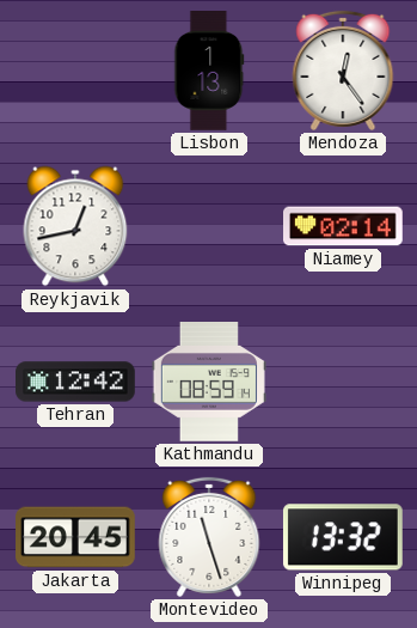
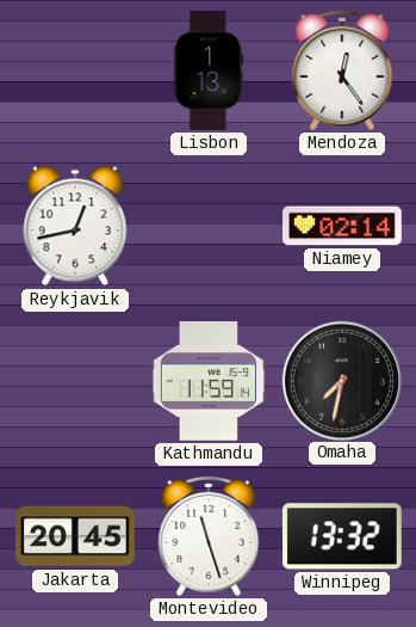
Tehran: 12:42 -> none
Kathmandu: 08:59 -> 11:59
Omaha: none -> 7:32
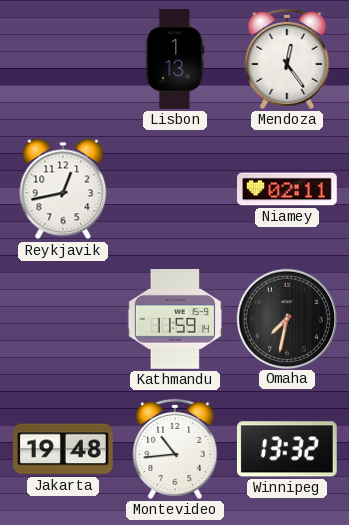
Niamey: 02:14 -> 02:11
Jakarta: 20:45 -> 19:48
Montevideo: 11:27 -> 10:44
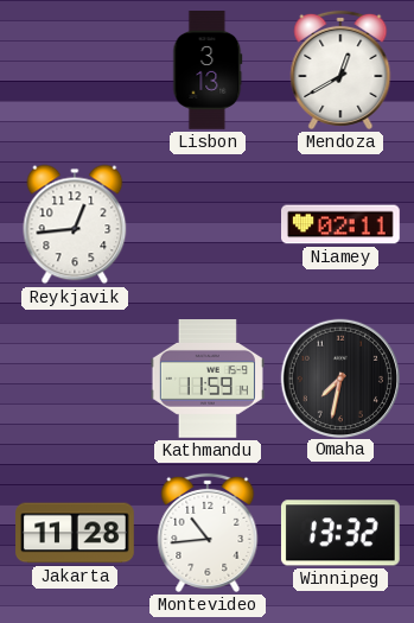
Lisbon: 1:13 -> 3:13
Mendoza: 12:24 -> 12:40
Reykjavik: 12:43 -> 12:44
Jakarta: 19:48 -> 11:28
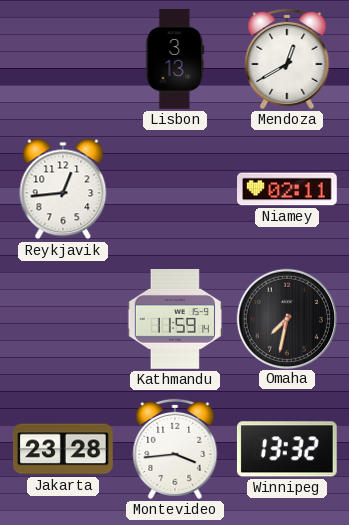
Jakarta: 11:28 -> 23:28
Montevideo: 10:44 -> 3:44
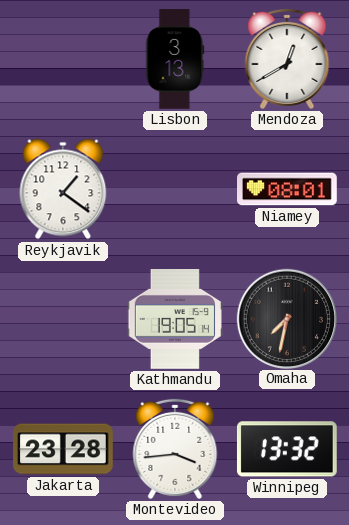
Reykjavik: 12:44 -> 1:21
Niamey: 02:11 -> 08:01
Kathmandu: 11:59 -> 19:05
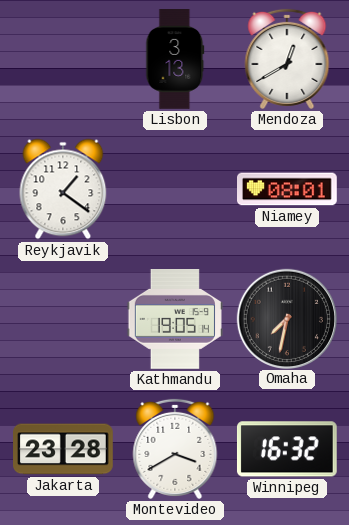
Montevideo: 3:44 -> 3:40
Winnipeg: 13:32 -> 16:32
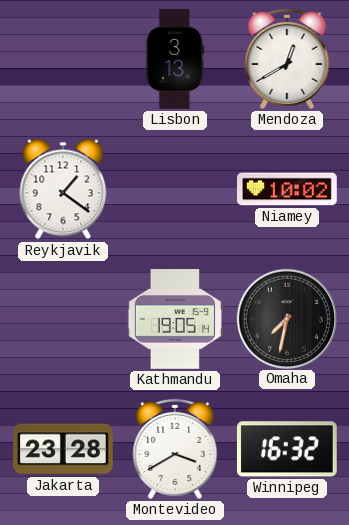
Niamey: 08:01 -> 10:02
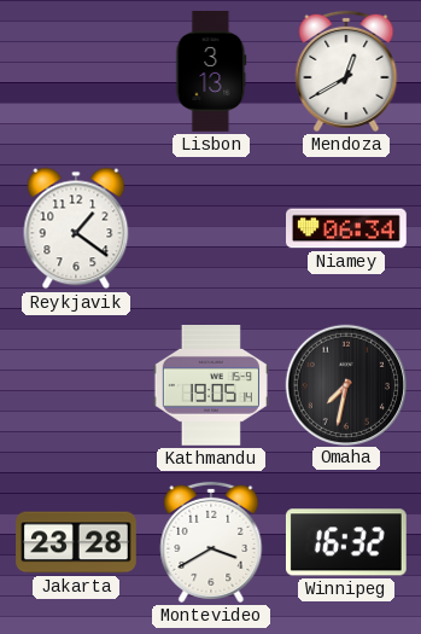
Niamey: 10:02 -> 06:34
